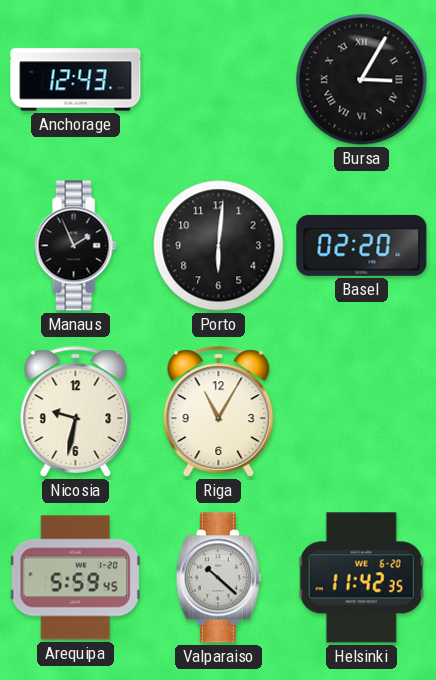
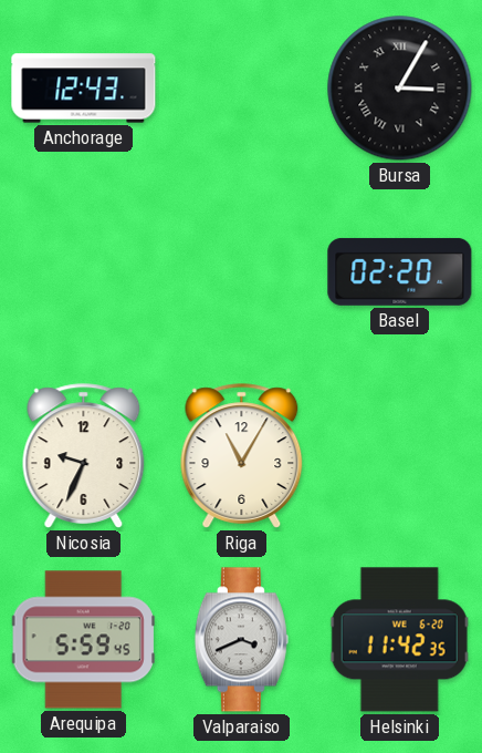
Manaus: 1:56 -> none
Porto: 6:01 -> none
Nicosia: 9:32 -> 9:34
Valparaiso: 10:22 -> 3:41
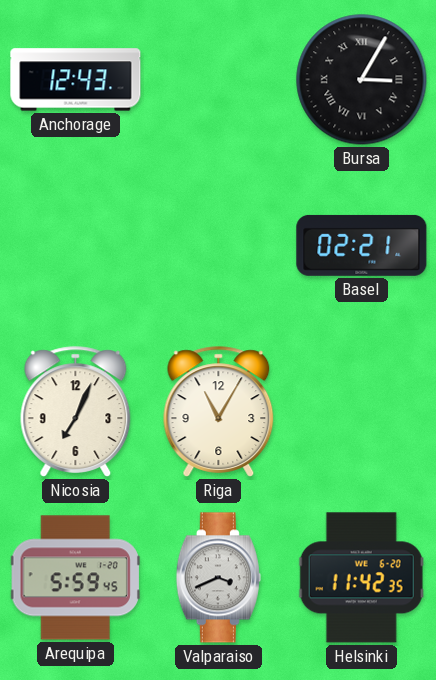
Basel: 02:20 -> 02:21
Nicosia: 9:34 -> 7:04
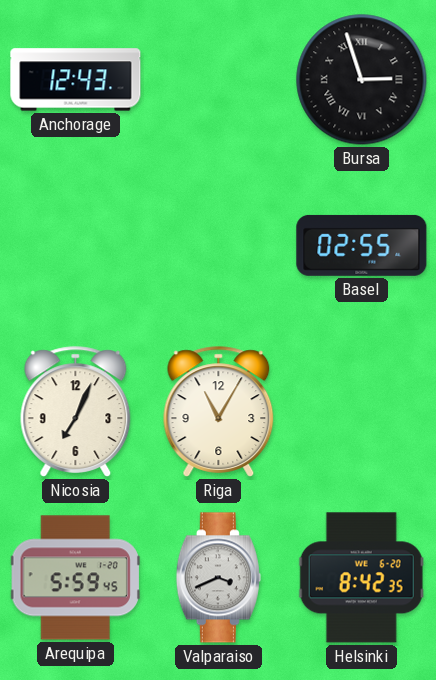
Bursa: 3:05 -> 2:57
Basel: 02:21 -> 02:55
Helsinki: 11:42 -> 8:42
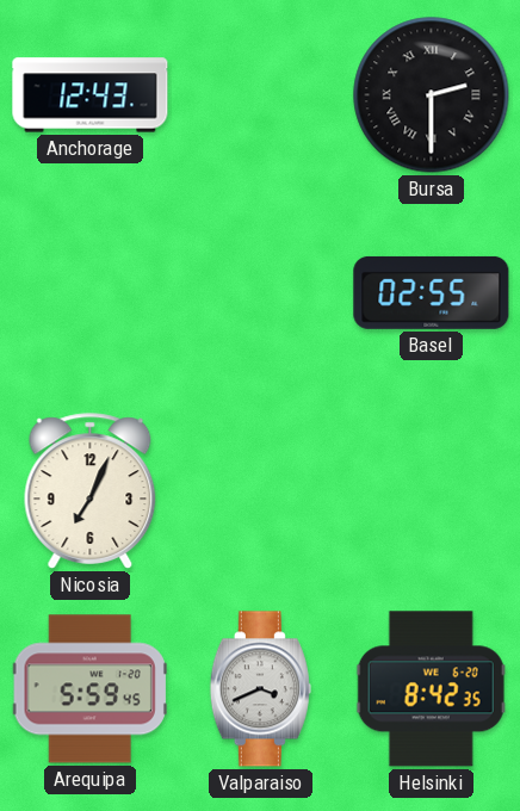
Bursa: 2:57 -> 2:30
Riga: 11:05 -> none
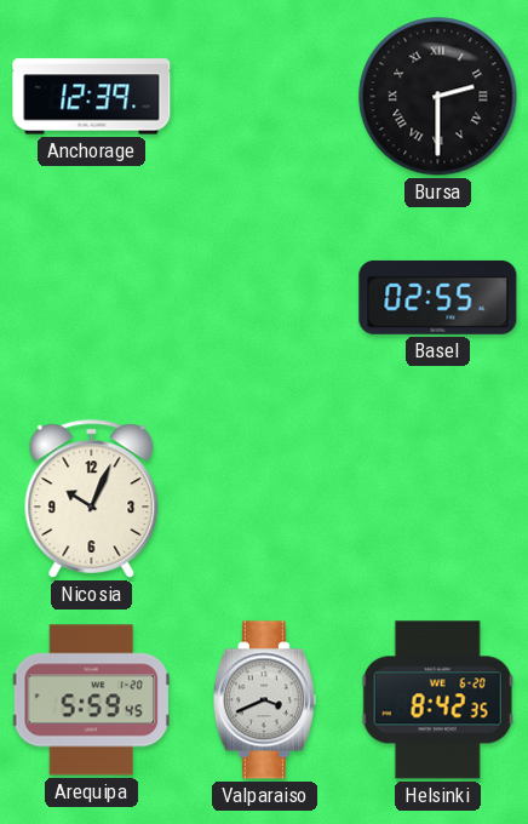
Anchorage: 12:43 -> 12:39
Nicosia: 7:04 -> 10:04
